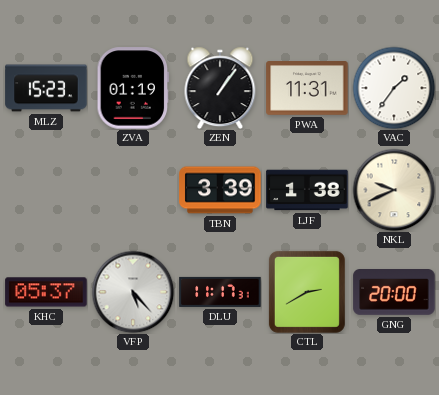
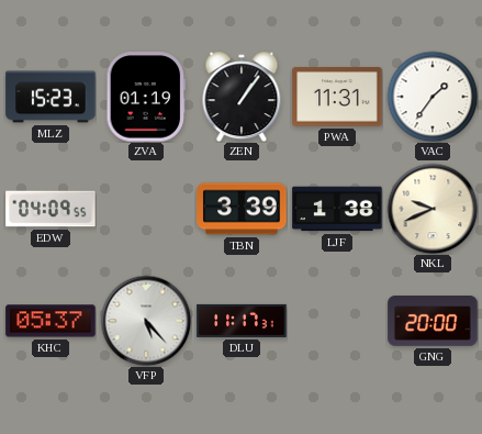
EDW: none -> 04:09
CTL: 2:40 -> none
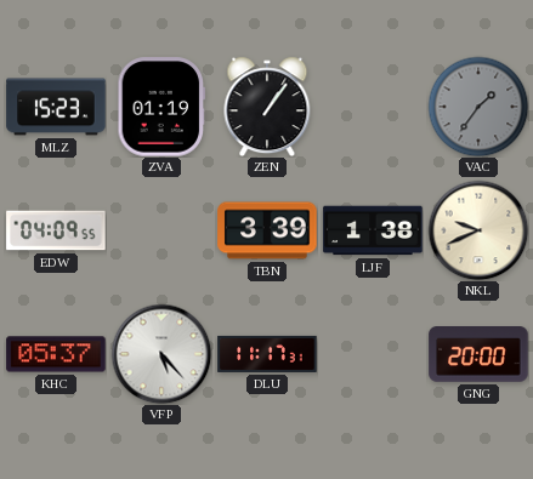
PWA: 11:31 -> none
VAC dial: white -> grey
